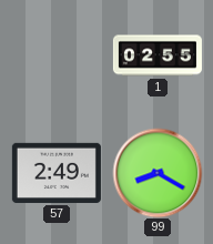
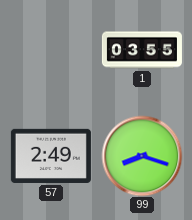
1: 02:55 -> 03:55
99: 8:20 -> 8:18
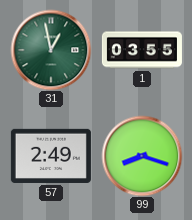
31: none -> 12:58
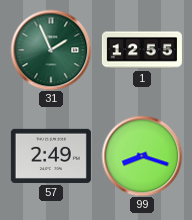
31: 12:58 -> 1:56
1: 03:55 -> 12:55
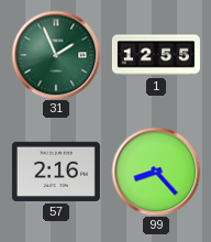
57: 2:49 -> 2:16
99: 8:18 -> 8:23
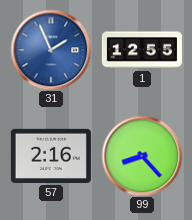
31 dial: green -> blue
